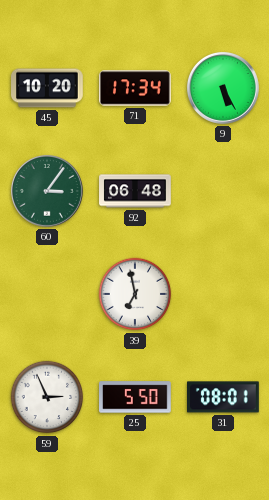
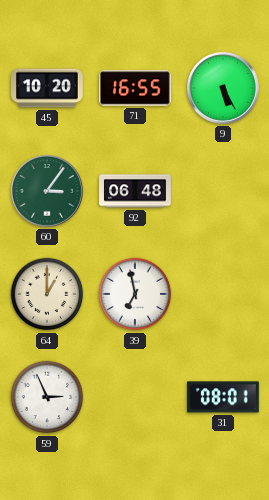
71: 17:34 -> 16:55
64: none -> 1:00
25: 5:50 -> none
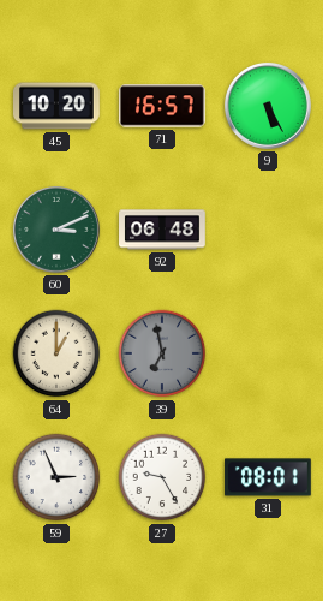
71: 16:55 -> 16:57
60: 3:06 -> 3:11
39 dial: white -> grey
27: none -> 9:25
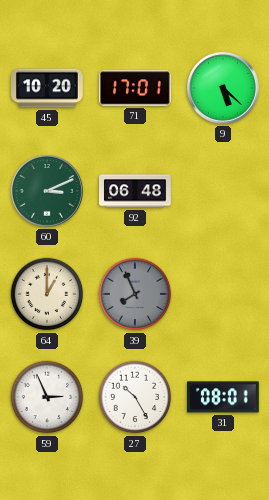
71: 16:57 -> 17:01
9: 5:25 -> 5:22
39: 6:58 -> 7:56
27: 9:25 -> 10:25
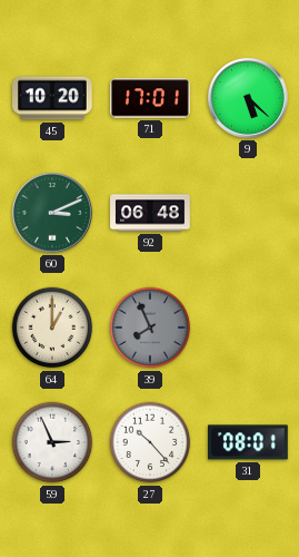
27: 10:25 -> 10:23
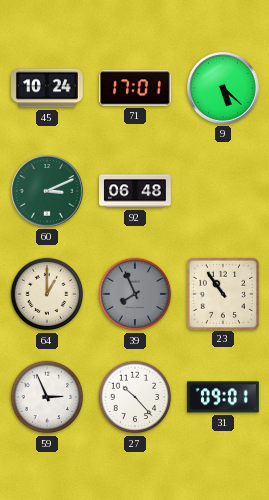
45: 10:20 -> 10:24
23: none -> 10:54
31: 08:01 -> 09:01
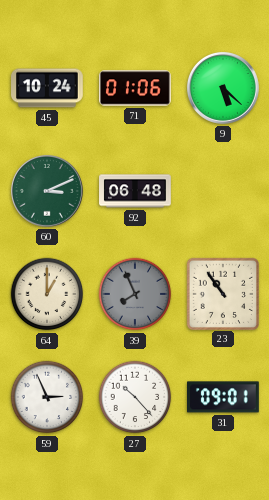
71: 17:01 -> 01:06
